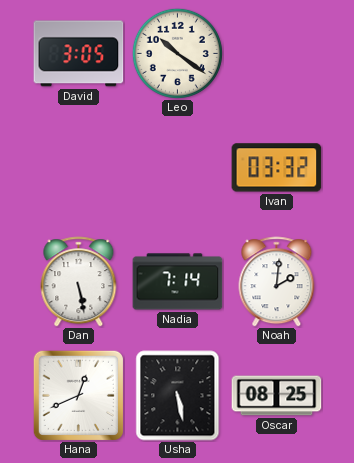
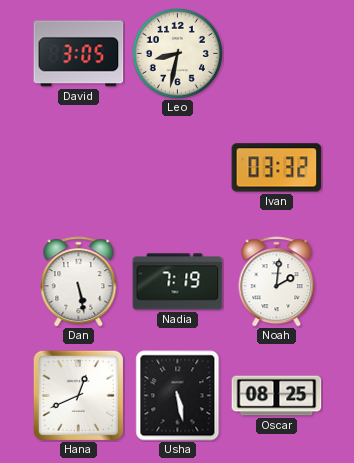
Leo: 10:21 -> 8:32
Nadia: 7:14 -> 7:19
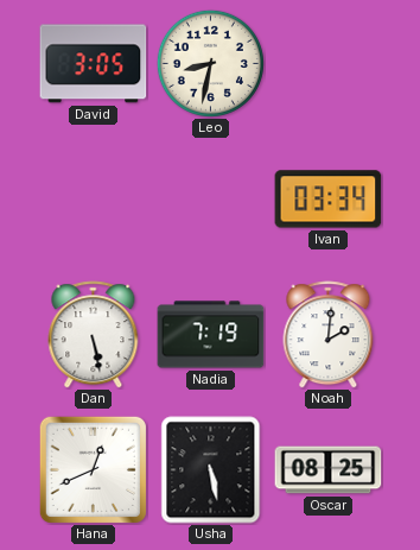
Ivan: 03:32 -> 03:34
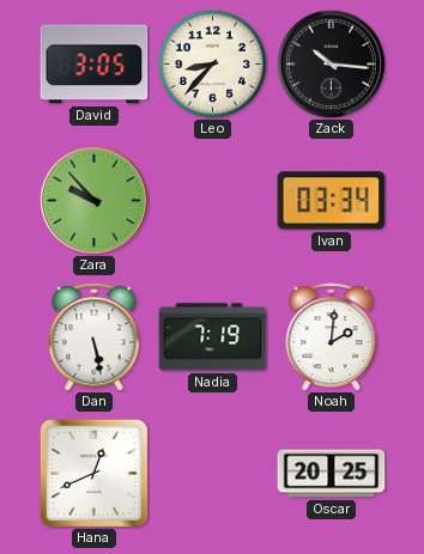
Leo: 8:32 -> 8:37
Zack: none -> 10:16
Zara: none -> 9:53
Usha: 5:28 -> none
Oscar: 08:25 -> 20:25
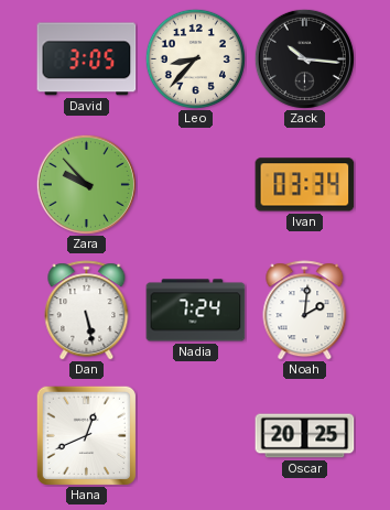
Nadia: 7:19 -> 7:24
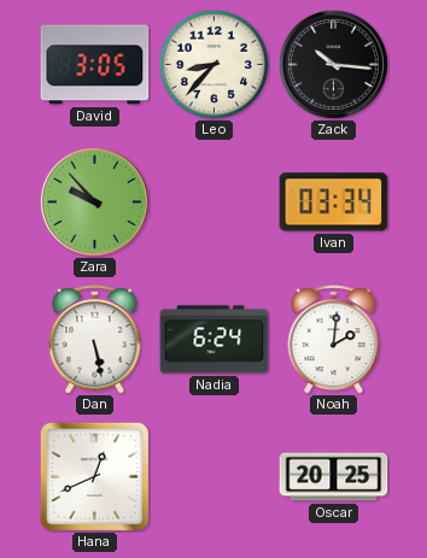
Nadia: 7:24 -> 6:24
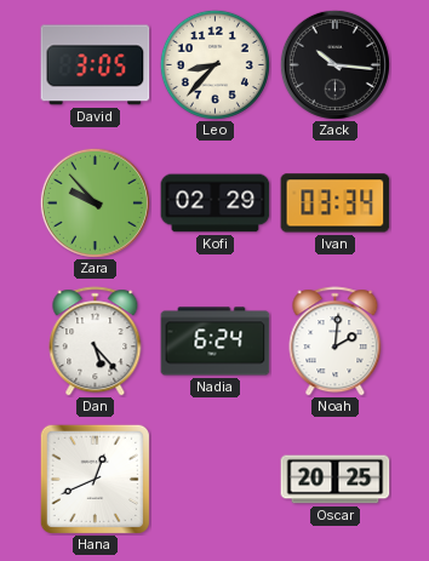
Kofi: none -> 02:29
Dan: 5:28 -> 5:23
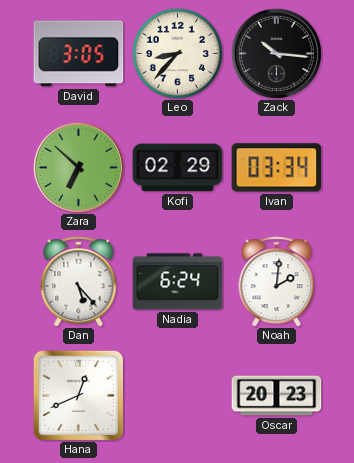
Zara: 9:53 -> 6:52
Oscar: 20:25 -> 20:23
